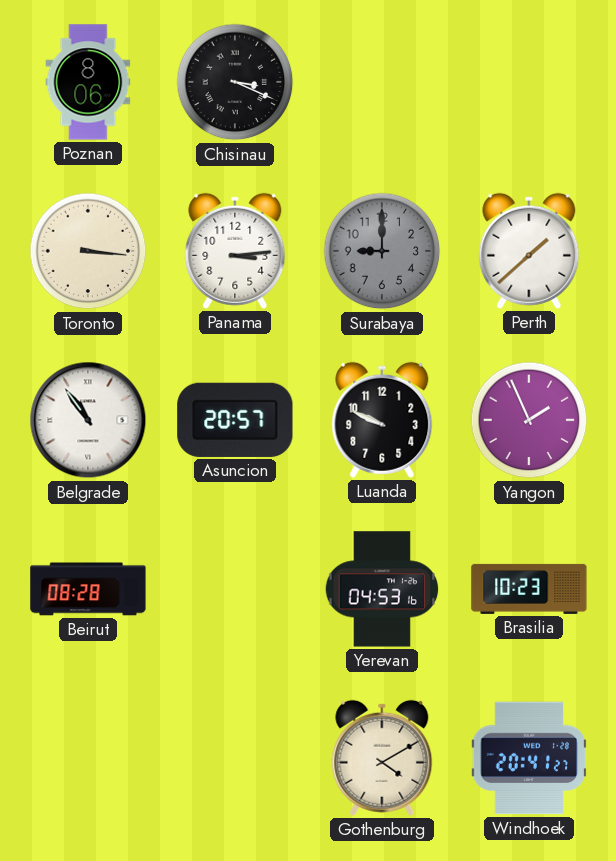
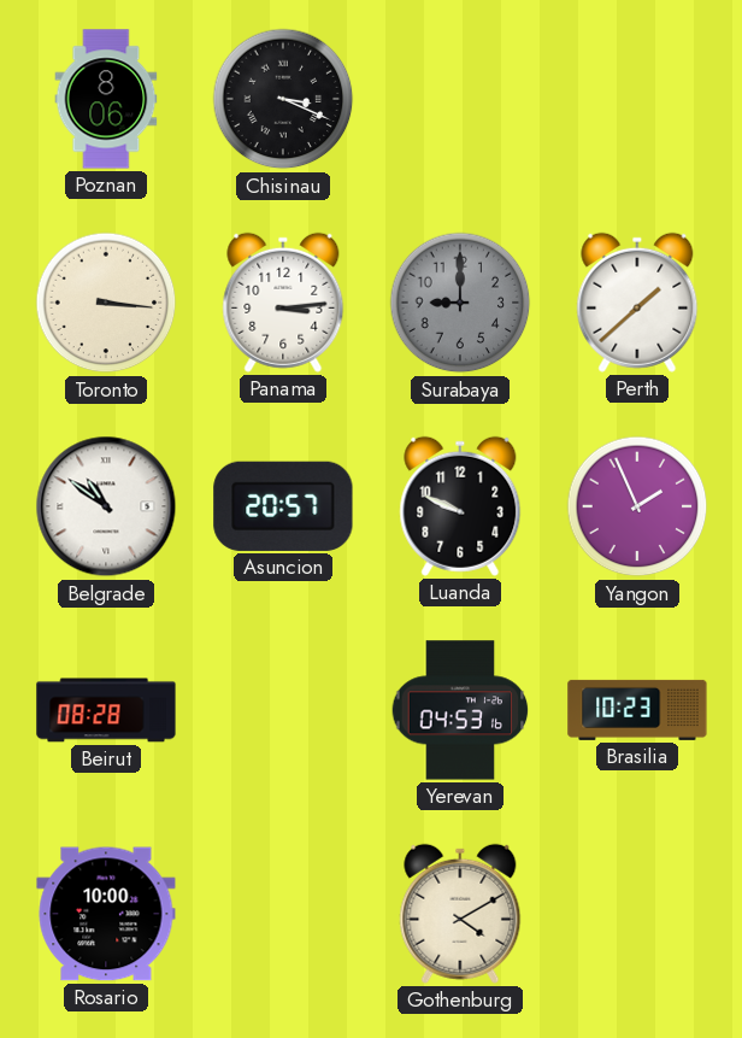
Belgrade: 10:54 -> 10:51
Rosario: none -> 10:00
Windhoek: 20:41 -> none
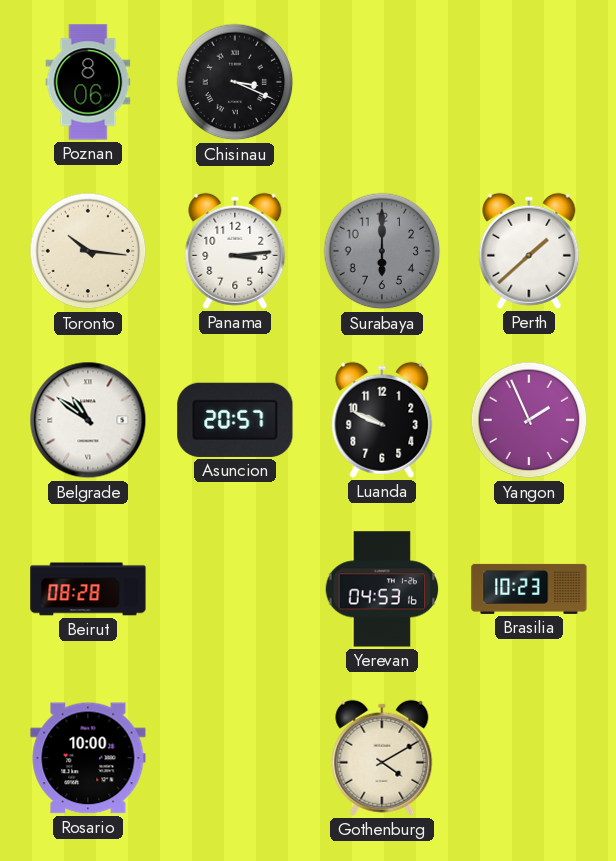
Toronto: 3:16 -> 10:16
Surabaya: 9:00 -> 6:00
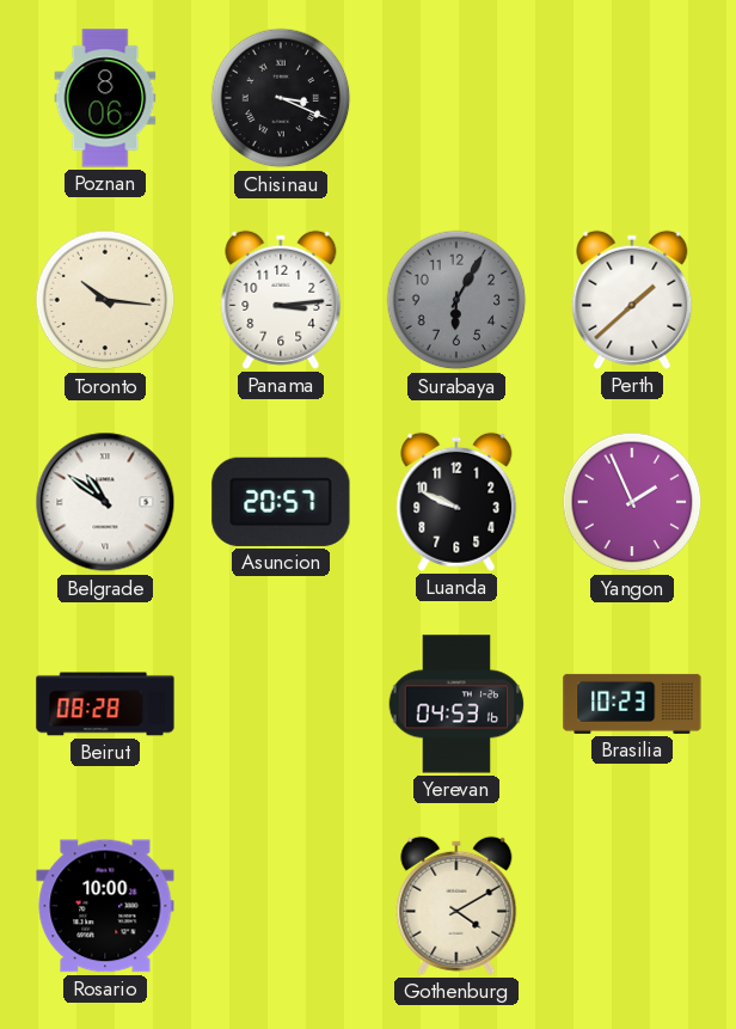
Surabaya: 6:00 -> 6:05
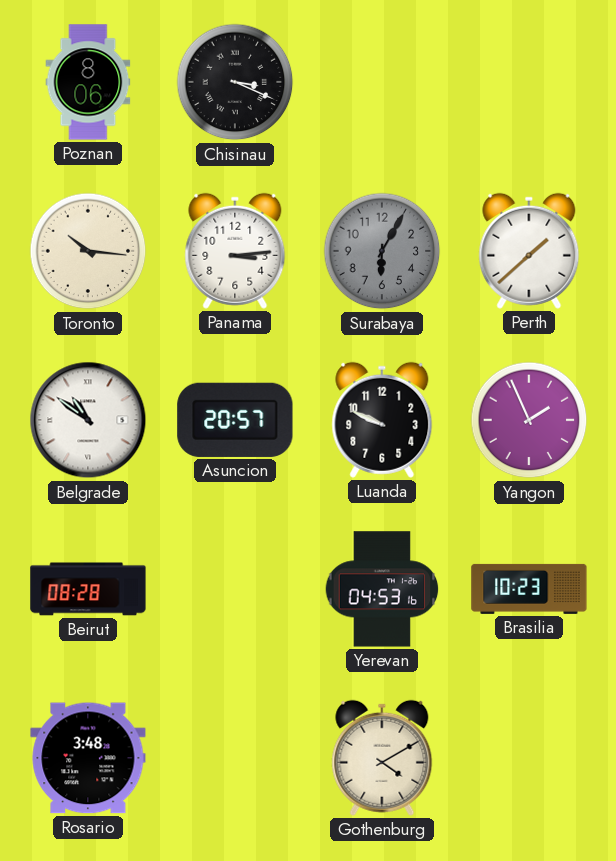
Rosario: 10:00 -> 3:48
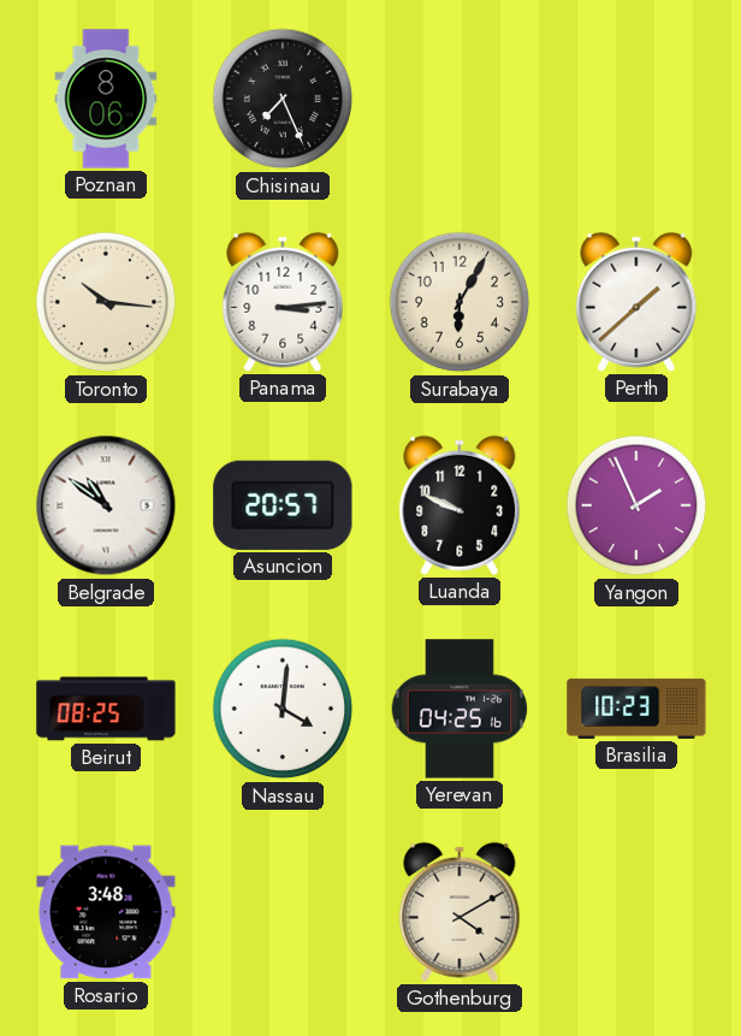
Chisinau: 3:19 -> 7:26
Surabaya dial: grey -> cream
Beirut: 08:28 -> 08:25
Nassau: none -> 4:01
Yerevan: 04:53 -> 04:25
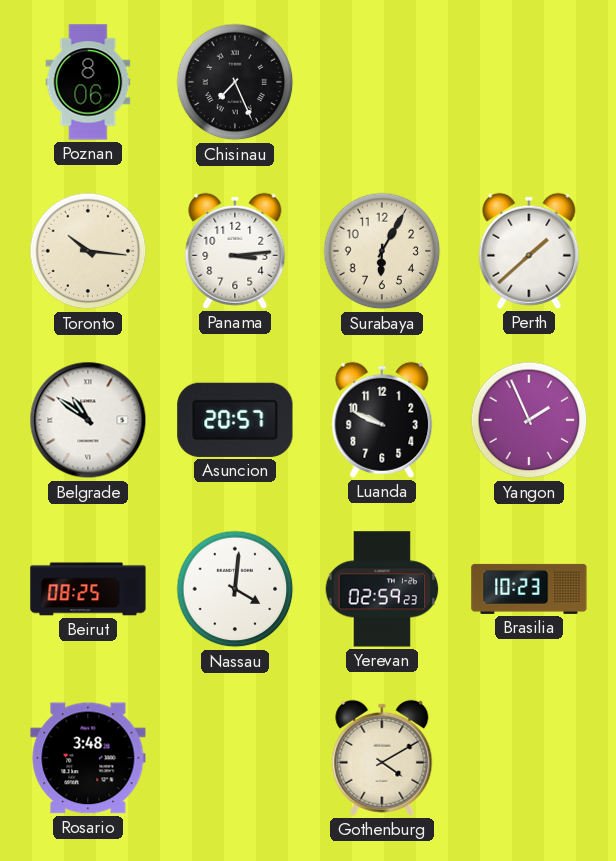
Yerevan: 04:25 -> 02:59
